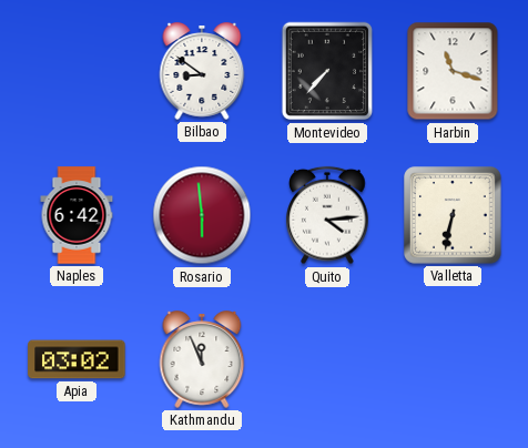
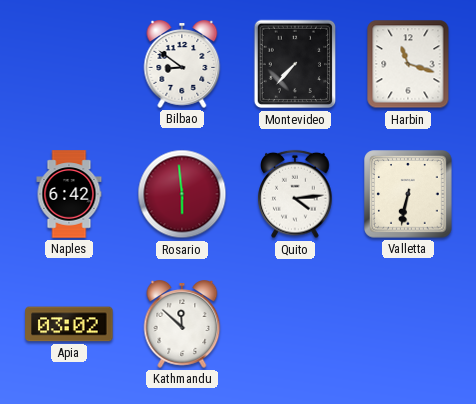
Kathmandu: 11:56 -> 11:52
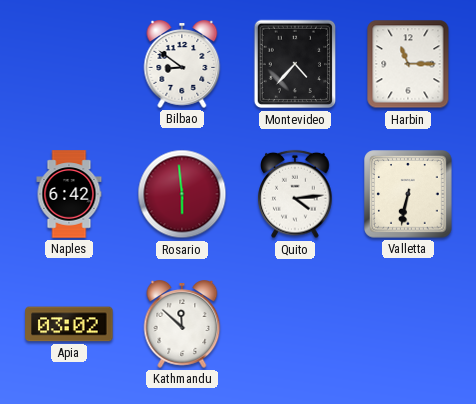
Montevideo: 7:37 -> 4:37
Harbin: 11:18 -> 11:15
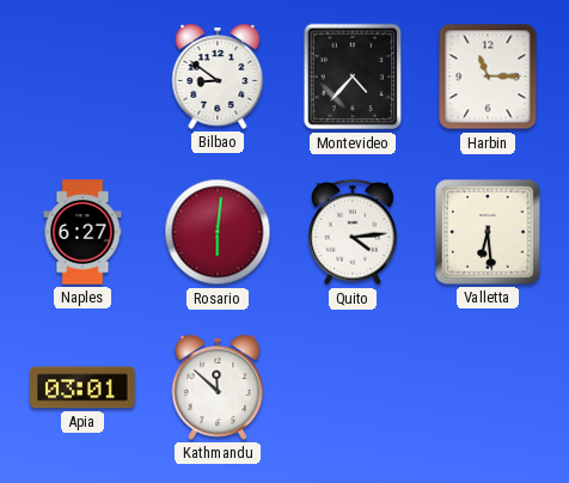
Naples: 6:42 -> 6:27
Rosario: 5:59 -> 6:01
Valletta: 6:32 -> 6:29
Apia: 03:02 -> 03:01
